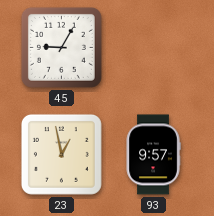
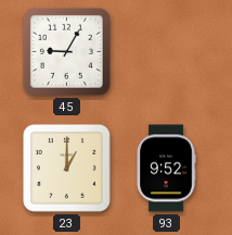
23: 12:58 -> 1:00
93: 9:57 -> 9:52
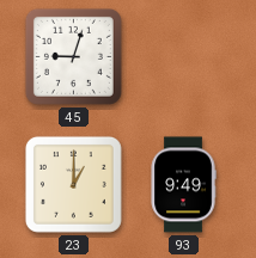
45: 9:05 -> 9:03
93: 9:52 -> 9:49
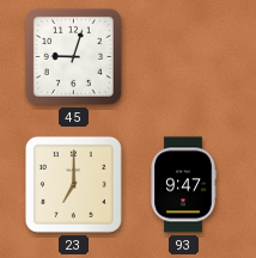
23: 1:00 -> 7:00
93: 9:49 -> 9:47
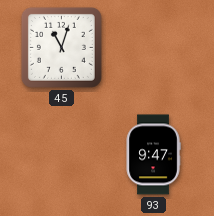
45: 9:03 -> 11:03
23: 7:00 -> none
